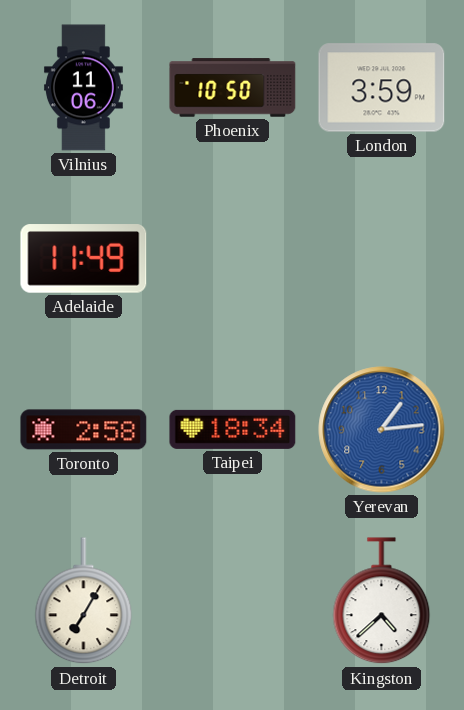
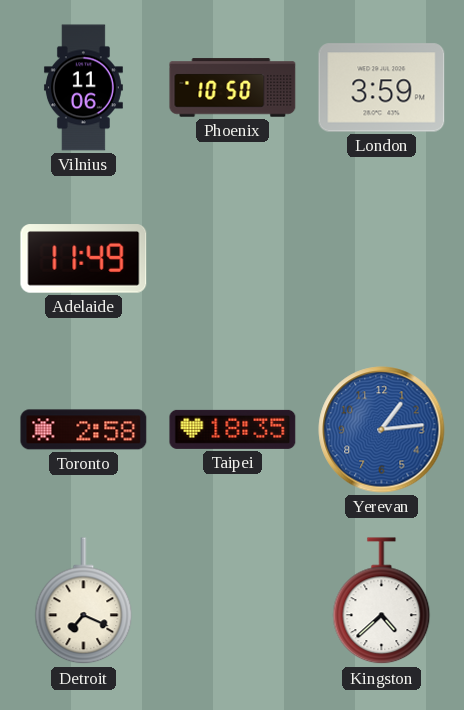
Taipei: 18:34 -> 18:35
Detroit: 7:05 -> 7:19
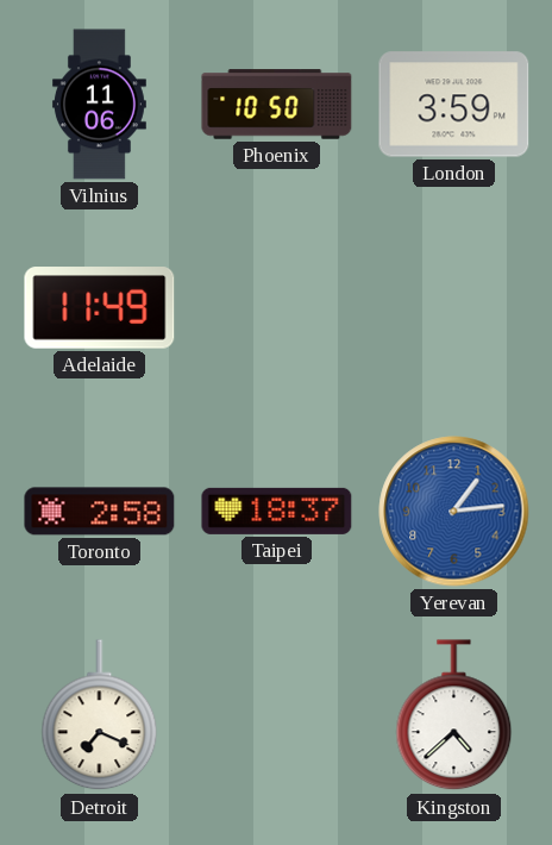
Taipei: 18:35 -> 18:37
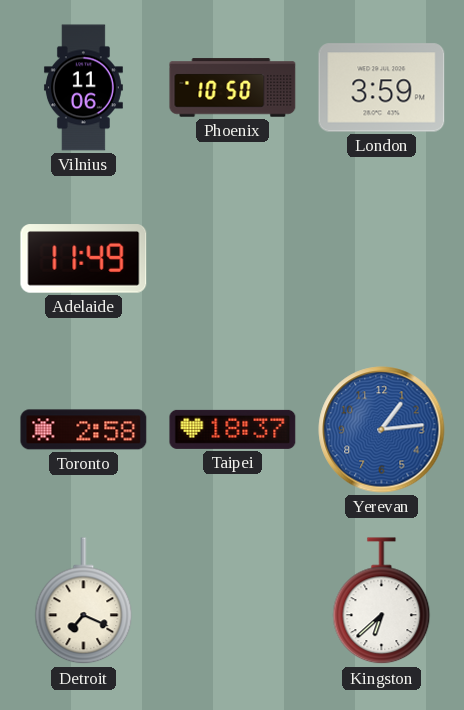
Kingston: 4:38 -> 6:38
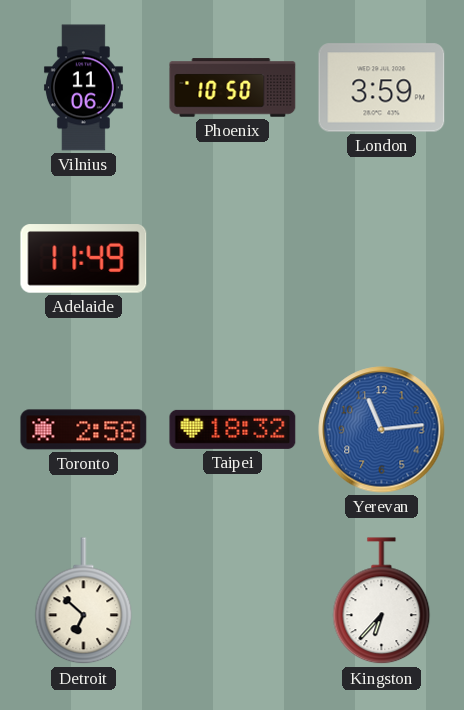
Taipei: 18:37 -> 18:32
Yerevan: 1:14 -> 11:14
Detroit: 7:19 -> 6:52
Kingston: 6:38 -> 6:37
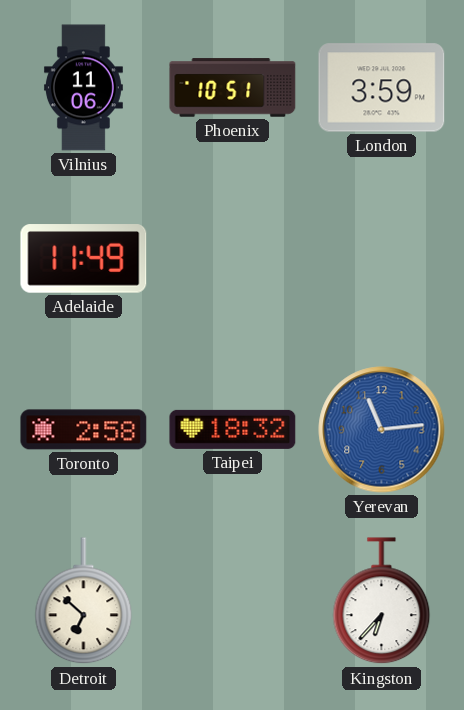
Phoenix: 10:50 -> 10:51
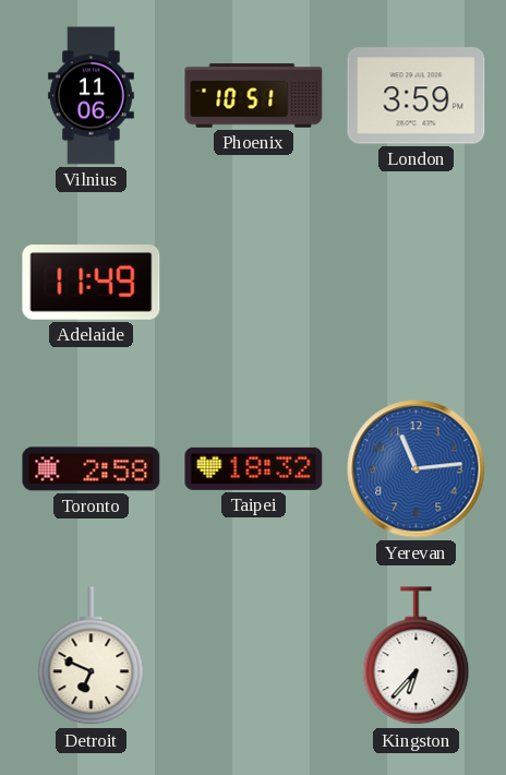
Detroit: 6:52 -> 6:49
